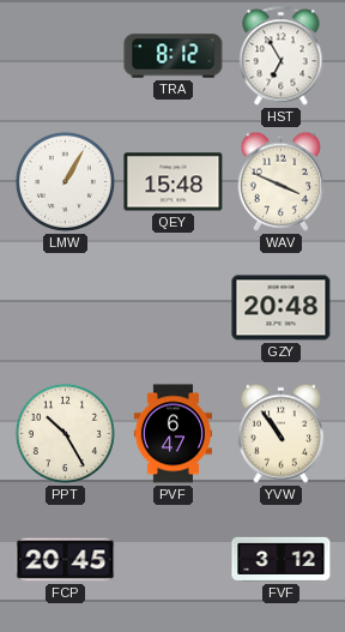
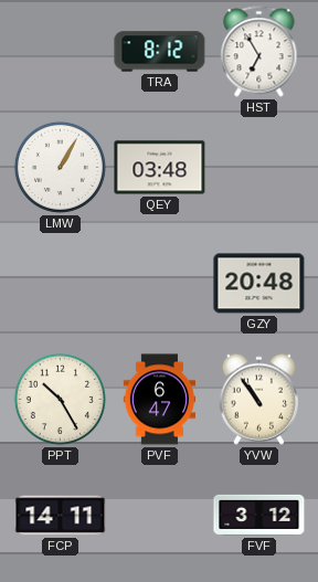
QEY: 15:48 -> 03:48
WAV: 3:49 -> none
FCP: 20:45 -> 14:11
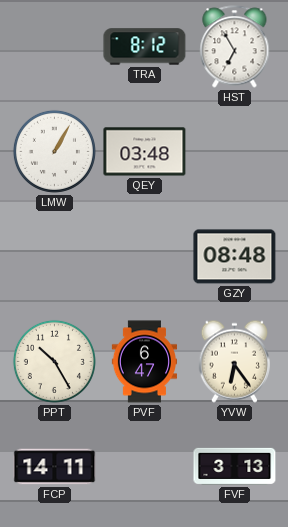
GZY: 20:48 -> 08:48
YVW: 10:54 -> 6:24
FVF: 3:12 -> 3:13
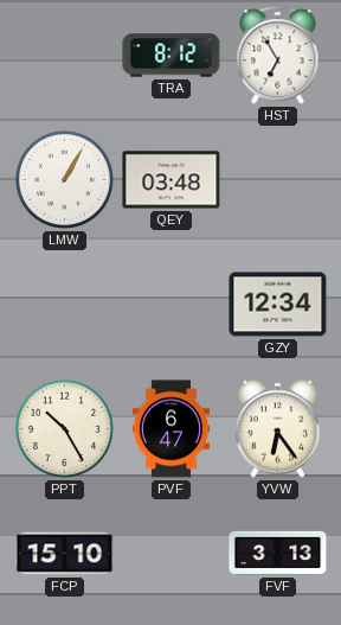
GZY: 08:48 -> 12:34
FCP: 14:11 -> 15:10
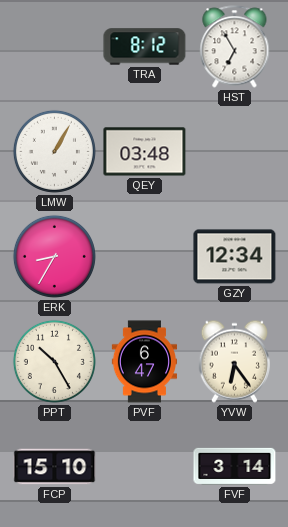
ERK: none -> 8:35
FVF: 3:13 -> 3:14
